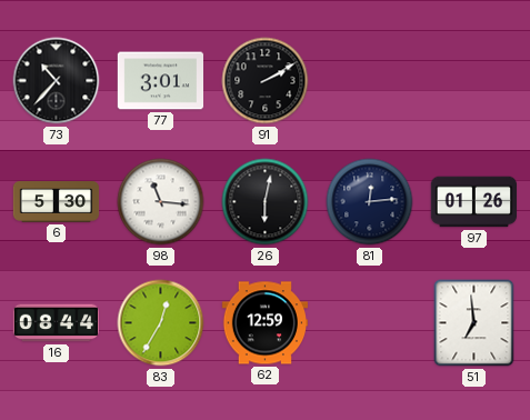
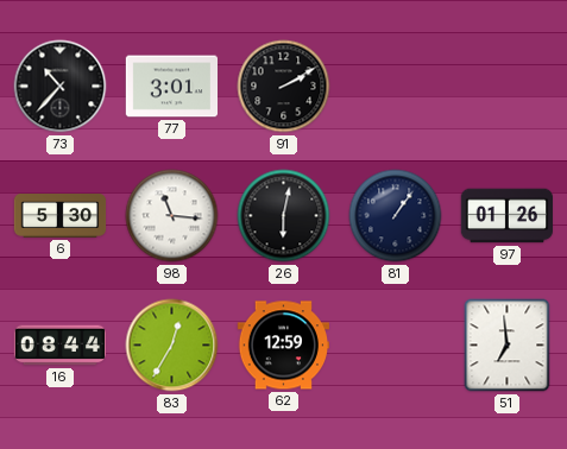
81: 12:14 -> 1:06
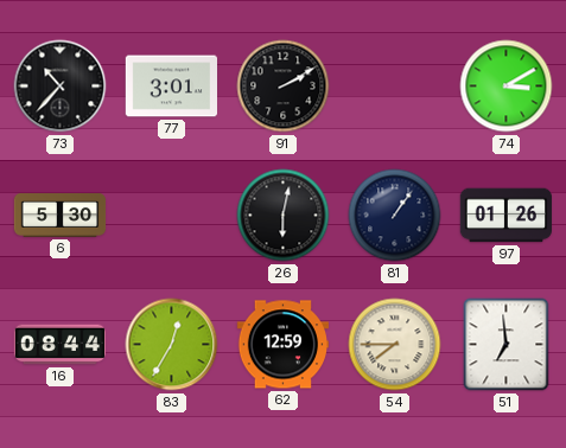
74: none -> 3:10
98: 11:16 -> none
54: none -> 7:45
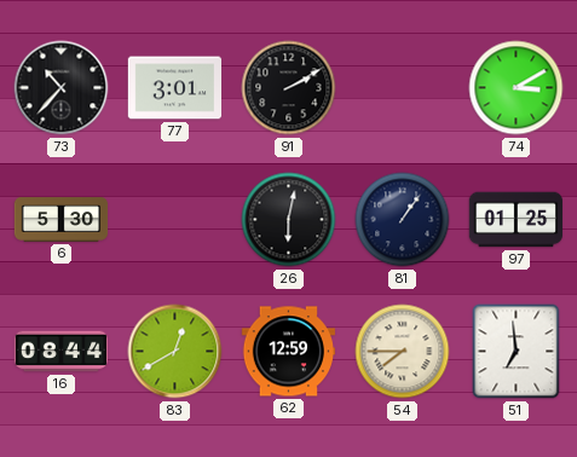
97: 01:26 -> 01:25
83: 12:35 -> 12:40
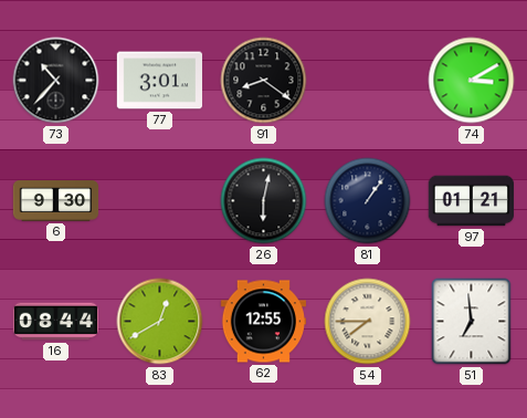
91: 2:10 -> 8:21
6: 5:30 -> 9:30
97: 01:25 -> 01:21
62: 12:59 -> 12:55
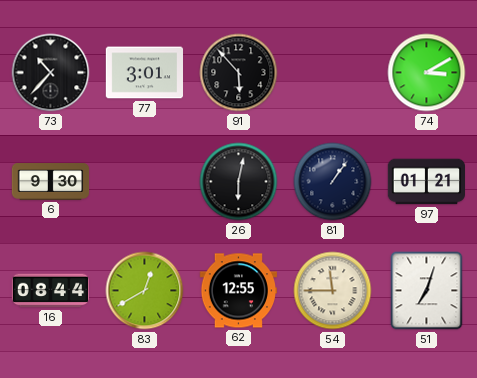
91: 8:21 -> 5:53
54: 7:45 -> 11:45
51: 6:59 -> 7:03
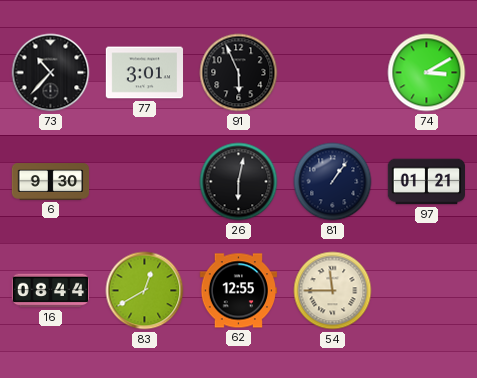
91: 5:53 -> 5:56
51: 7:03 -> none
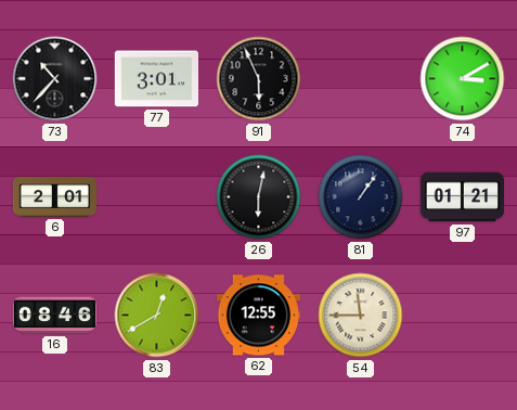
6: 9:30 -> 2:01
16: 08:44 -> 08:46
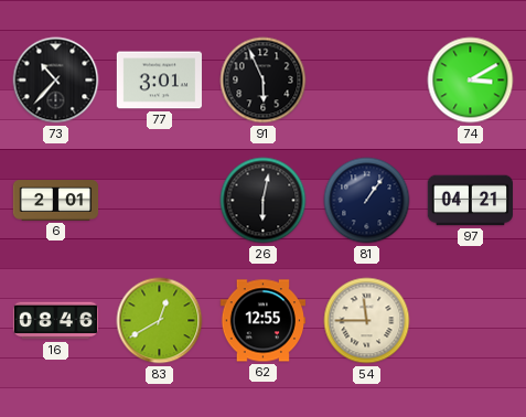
97: 01:21 -> 04:21
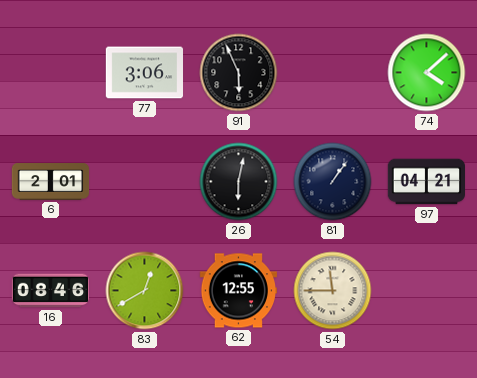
73: 10:37 -> none
77: 3:01 -> 3:06
74: 3:10 -> 4:08
